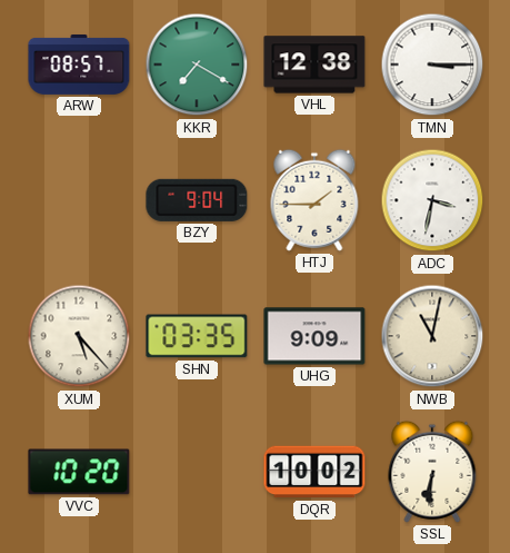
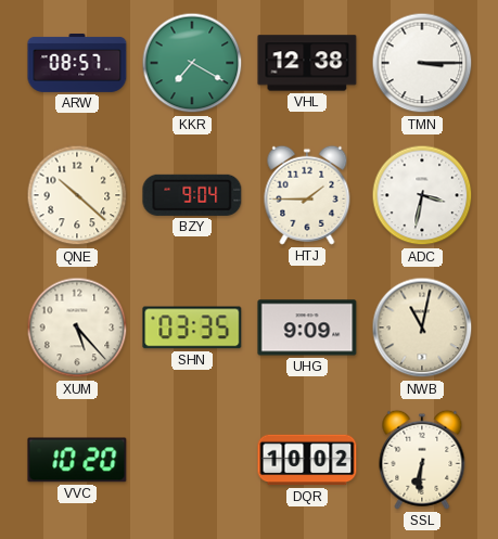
QNE: none -> 10:22
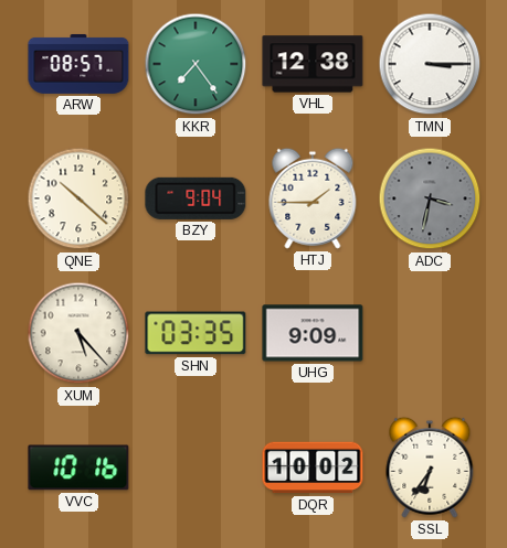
KKR: 7:20 -> 7:24
ADC dial: white -> grey
NWB: 11:02 -> none
VVC: 10:20 -> 10:16
SSL: 6:31 -> 6:36
